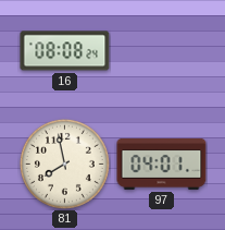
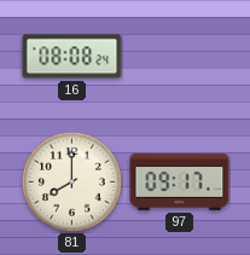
81: 7:58 -> 8:00
97: 04:01 -> 09:17
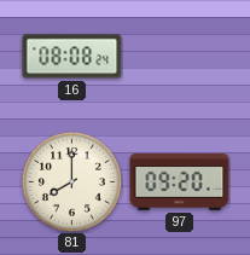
97: 09:17 -> 09:20
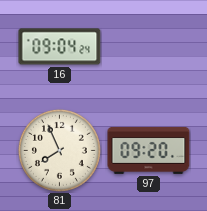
16: 08:08 -> 09:04
81: 8:00 -> 7:56
